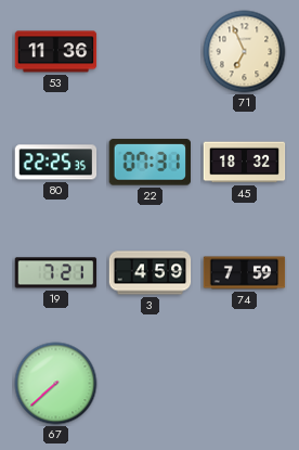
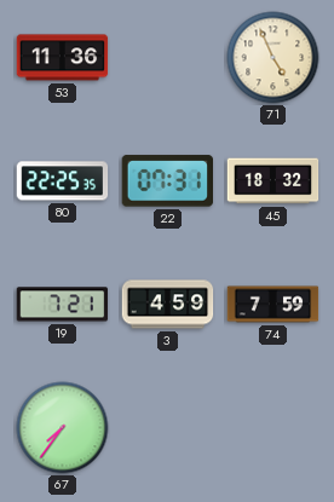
71: 6:56 -> 4:56
67: 7:38 -> 7:36
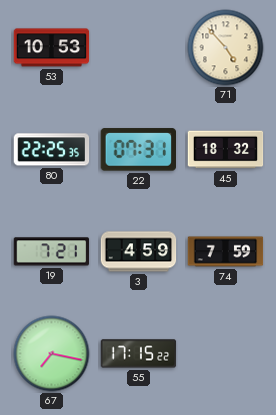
53: 11:36 -> 10:53
71: 4:56 -> 4:53
67: 7:36 -> 7:17
55: none -> 17:15
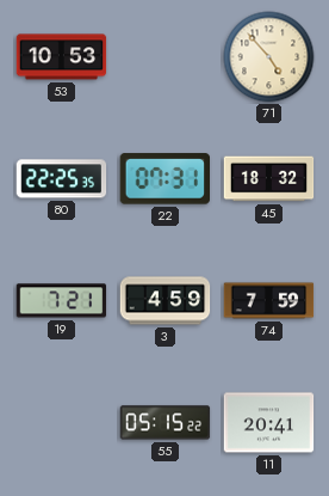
67: 7:17 -> none
55: 17:15 -> 05:15
11: none -> 20:41
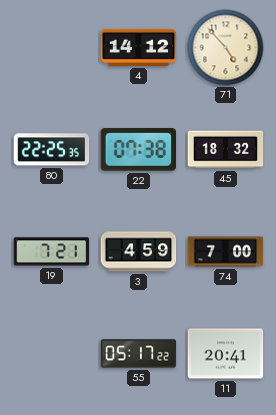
53: 10:53 -> none
4: none -> 14:12
22: 07:31 -> 07:38
74: 7:59 -> 7:00
55: 05:15 -> 05:17
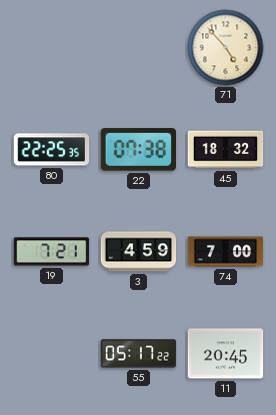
4: 14:12 -> none
11: 20:41 -> 20:45
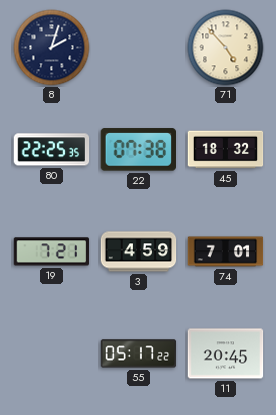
8: none -> 2:03
74: 7:00 -> 7:01
